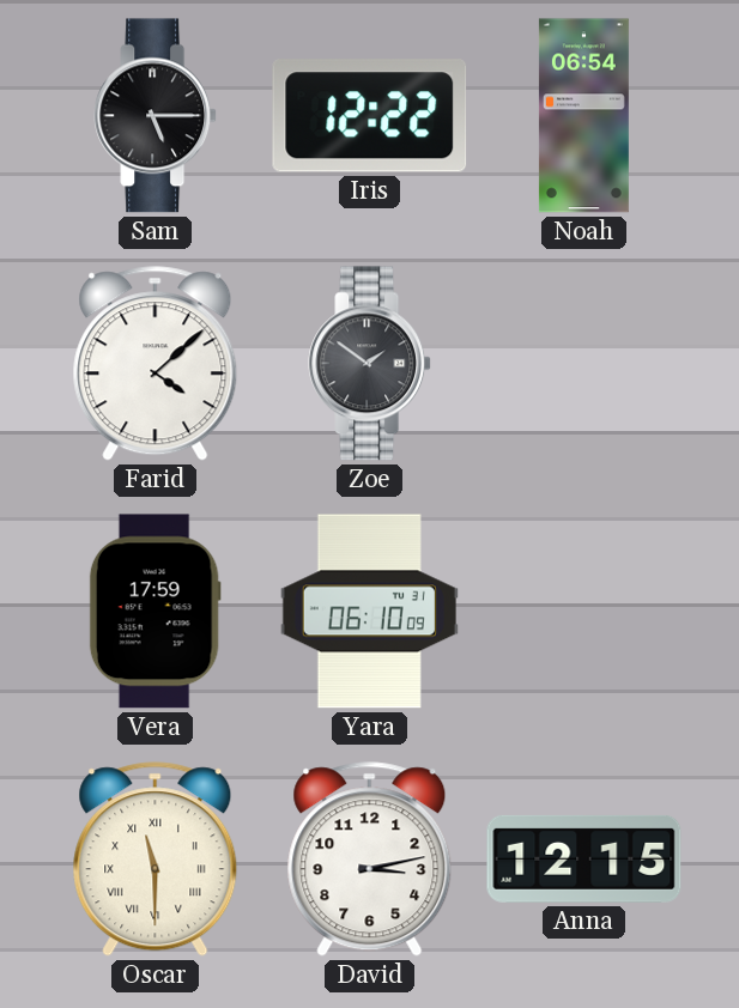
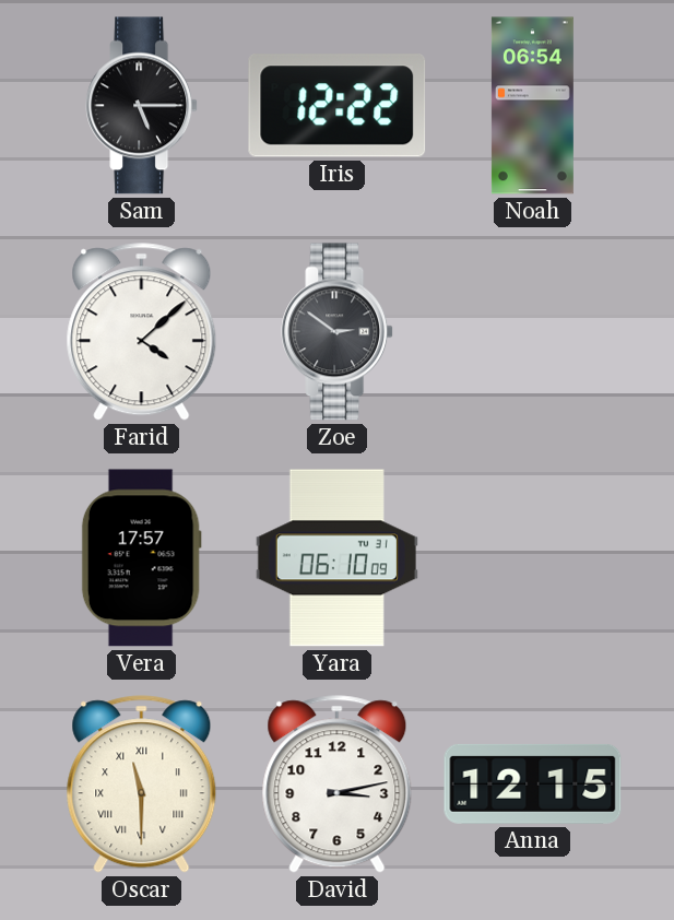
Zoe: 1:51 -> 2:51
Vera: 17:59 -> 17:57
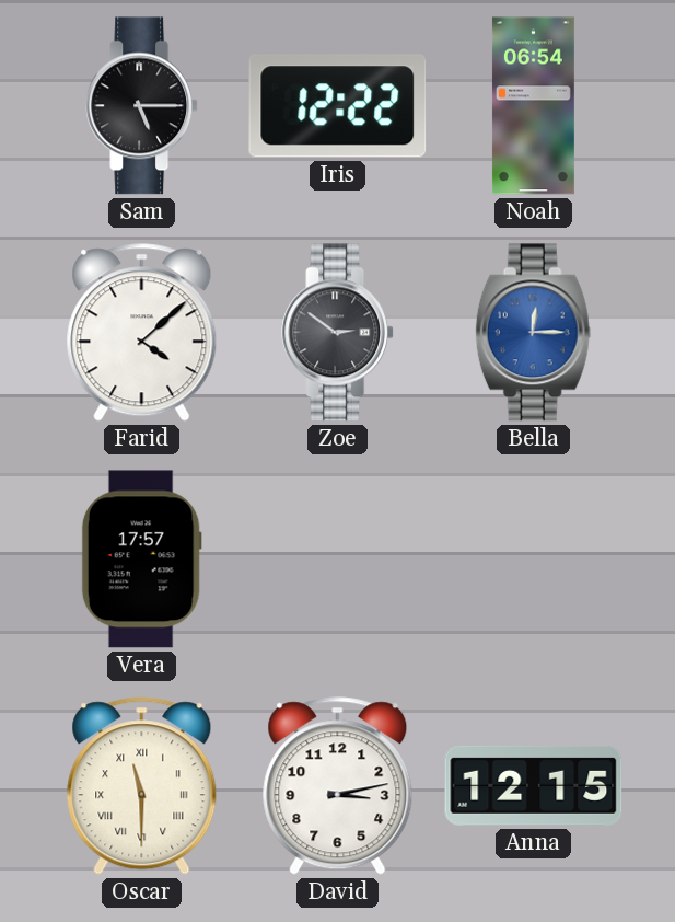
Bella: none -> 12:15
Yara: 06:10 -> none
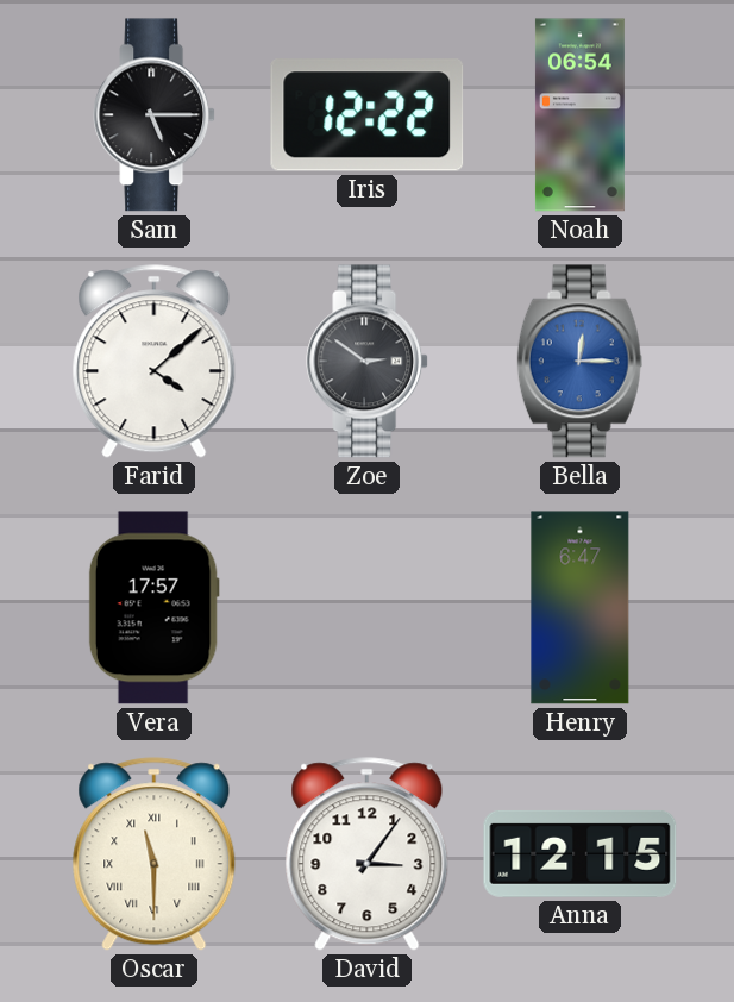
Henry: none -> 6:47
David: 3:13 -> 3:06
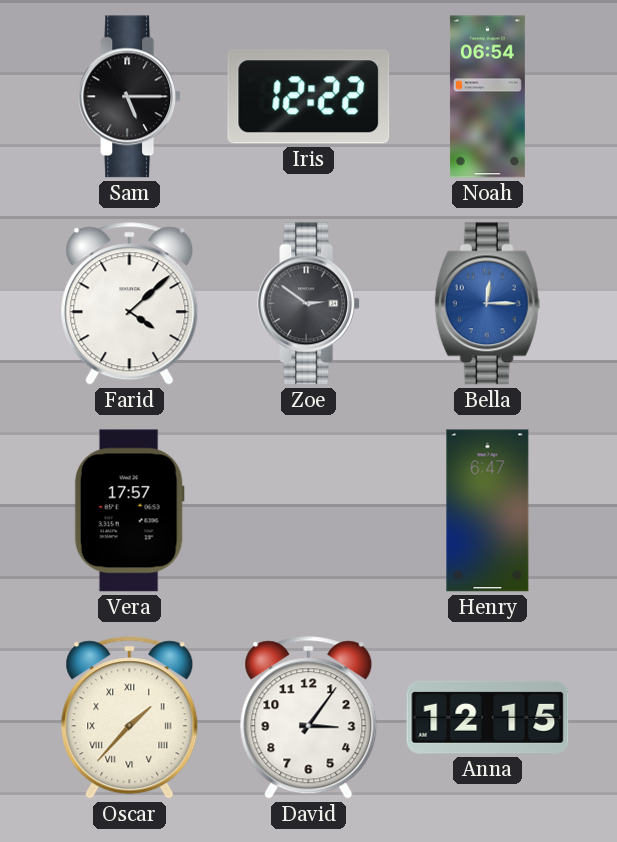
Oscar: 11:30 -> 1:37
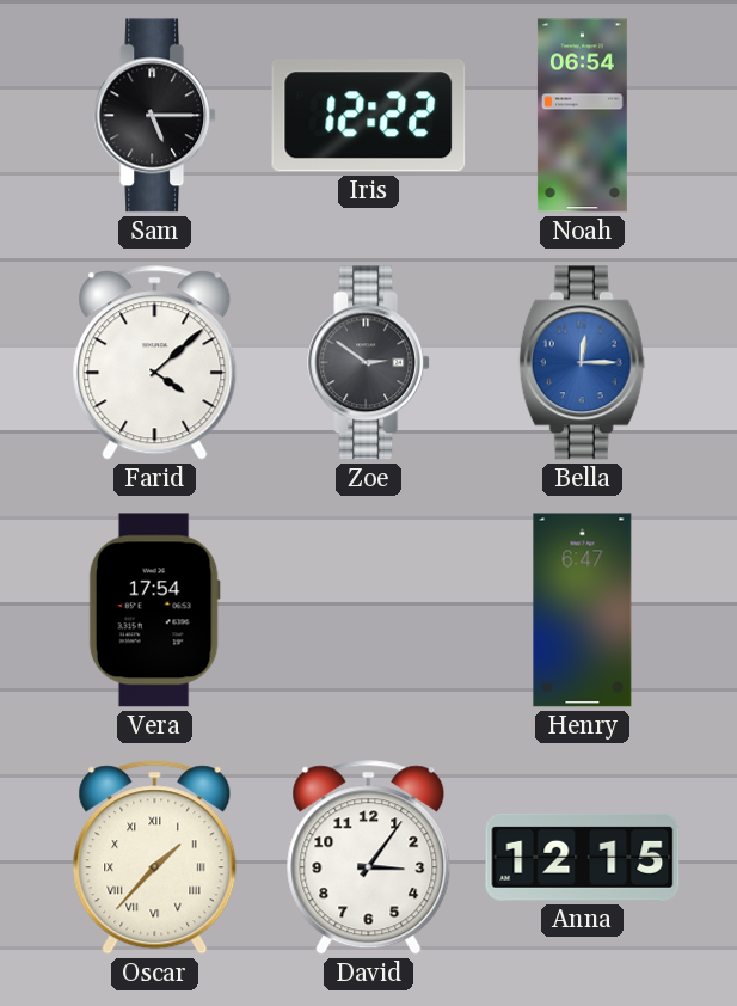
Vera: 17:57 -> 17:54
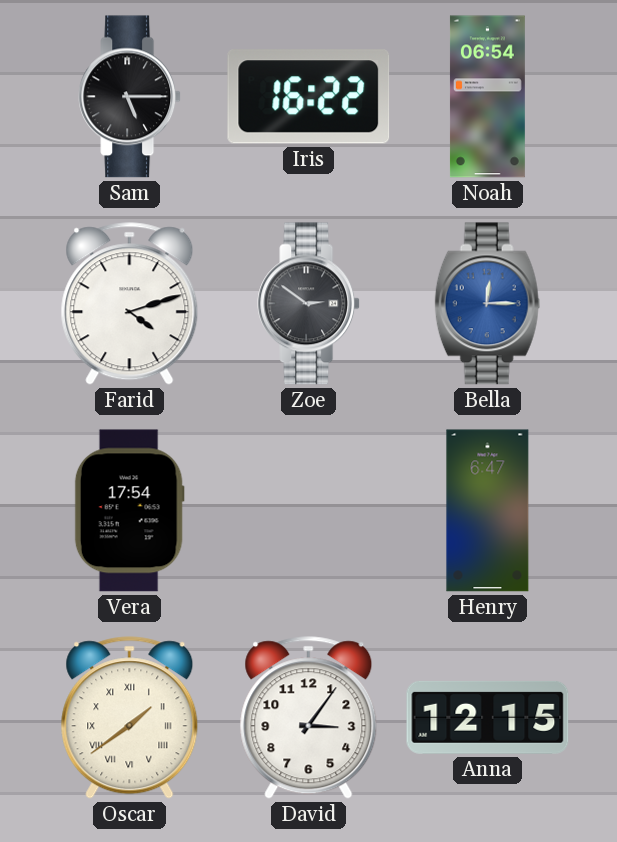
Iris: 12:22 -> 16:22
Farid: 4:08 -> 4:12
Oscar: 1:37 -> 1:39
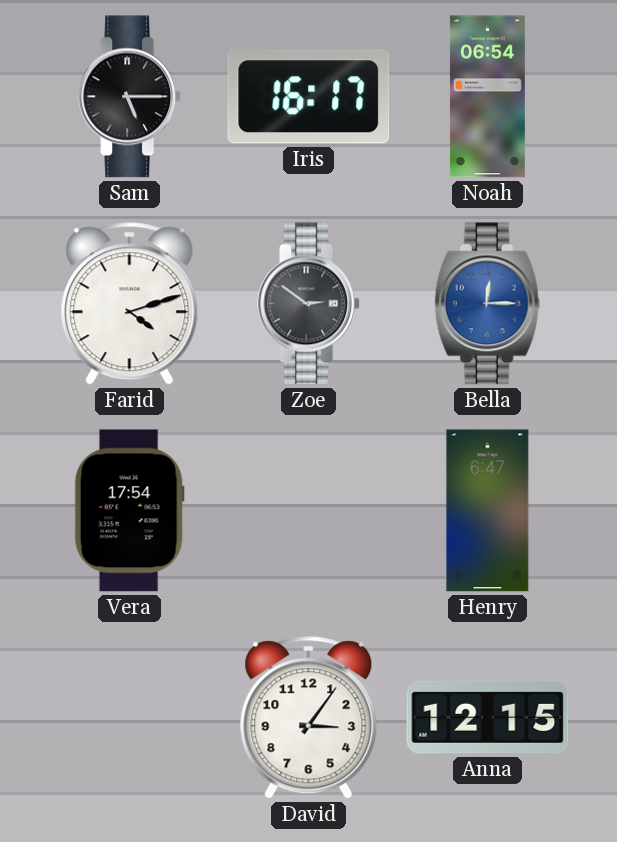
Iris: 16:22 -> 16:17
Oscar: 1:39 -> none
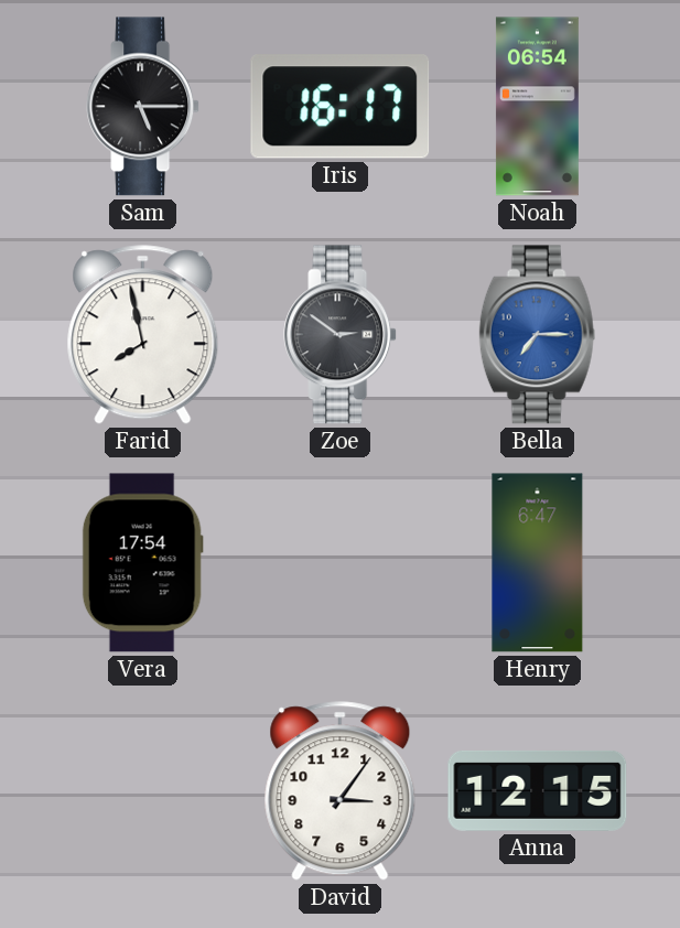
Farid: 4:12 -> 7:58
Bella: 12:15 -> 7:15
